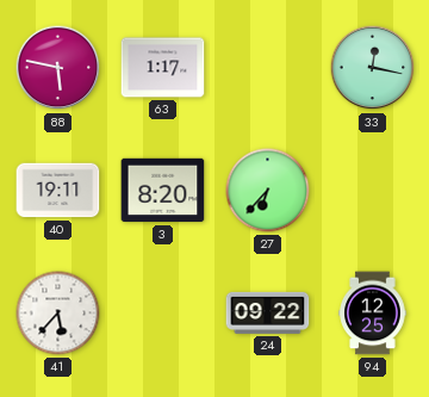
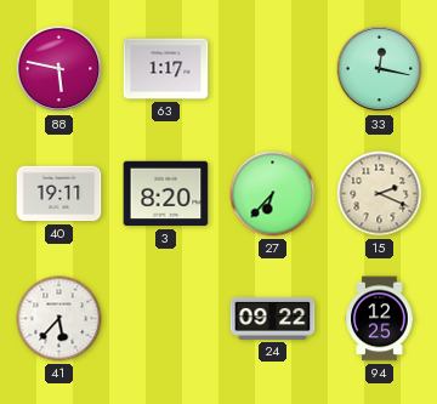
15: none -> 2:19
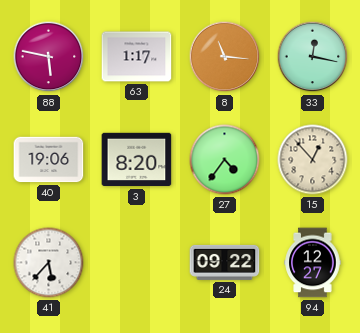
8: none -> 11:16
40: 19:11 -> 19:06
27: 6:37 -> 4:36
15: 2:19 -> 12:53
94: 12:25 -> 12:27
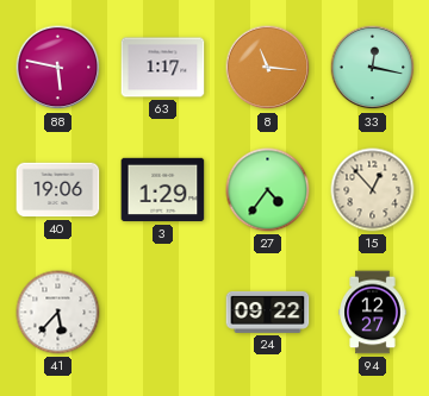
3: 8:20 -> 1:29
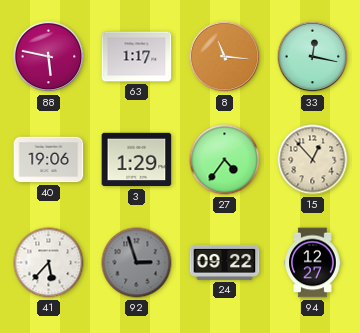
92: none -> 2:57
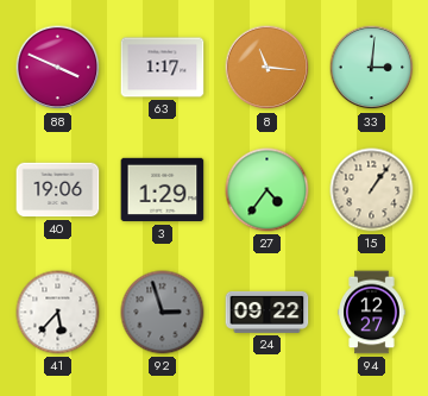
88: 5:47 -> 3:49
33: 12:17 -> 3:01
15: 12:53 -> 1:06
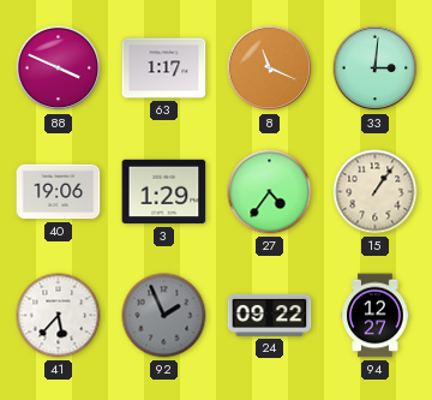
8: 11:16 -> 11:19
92: 2:57 -> 1:56
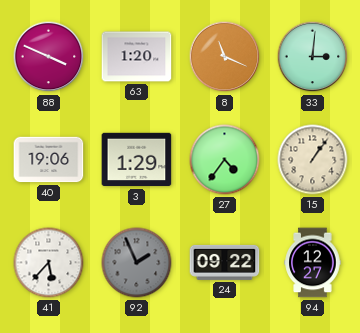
63: 1:17 -> 1:20
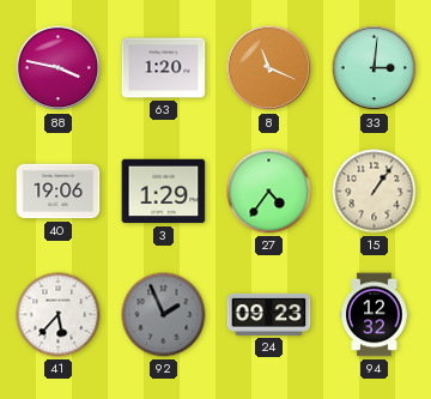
88: 3:49 -> 3:47
24: 09:22 -> 09:23
94: 12:27 -> 12:32
